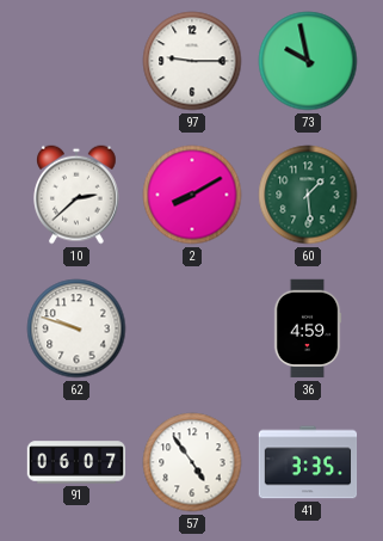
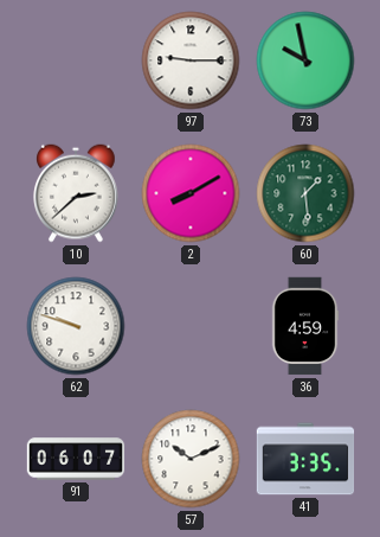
57: 4:54 -> 10:11
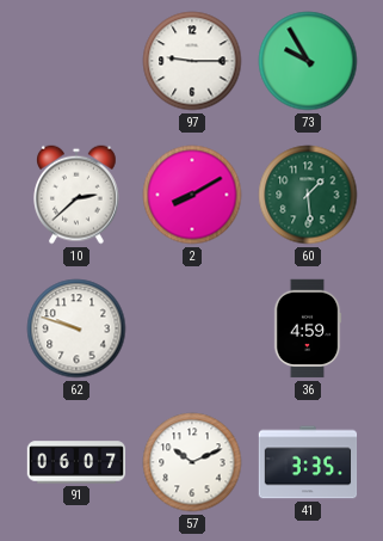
73: 9:58 -> 9:55
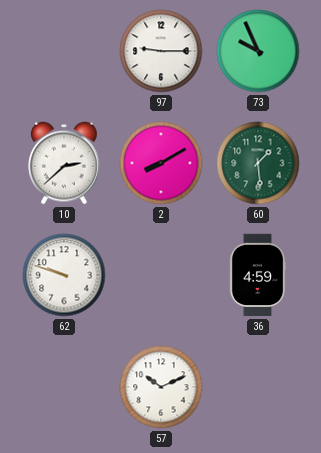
73: 9:55 -> 9:56
91: 06:07 -> none
41: 3:35 -> none
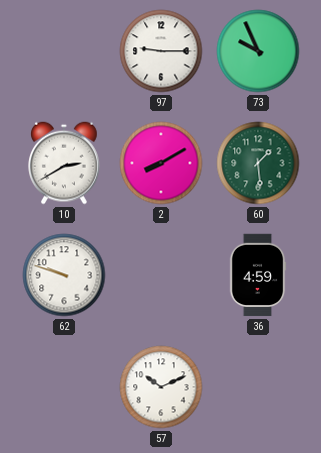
10: 2:38 -> 2:40
